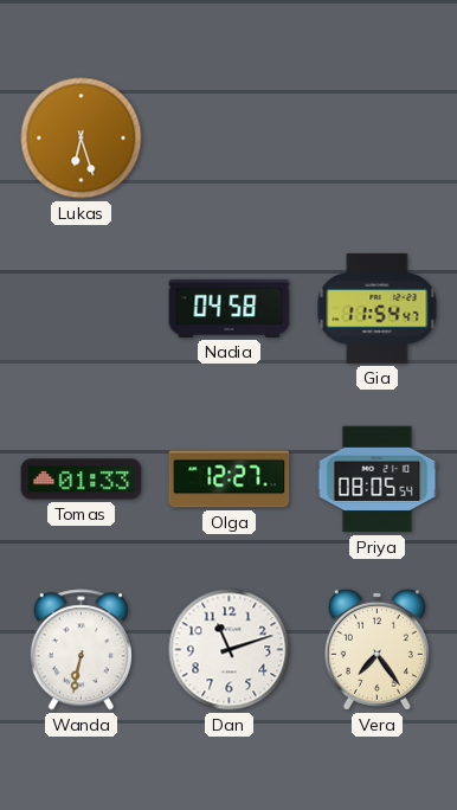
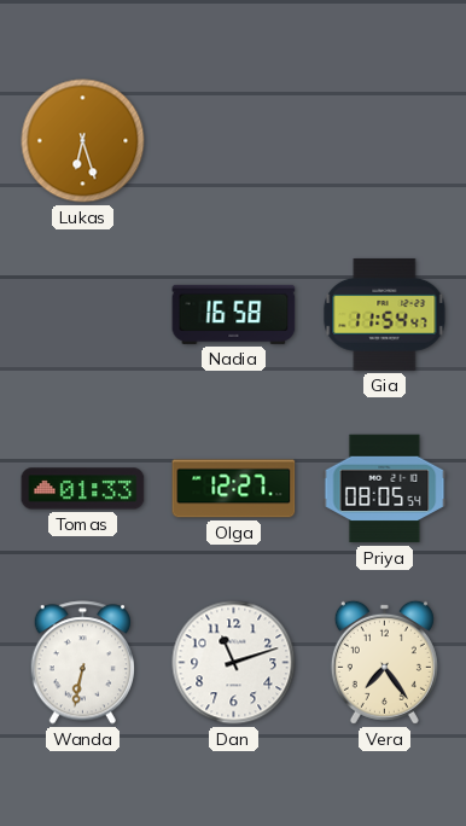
Nadia: 04:58 -> 16:58
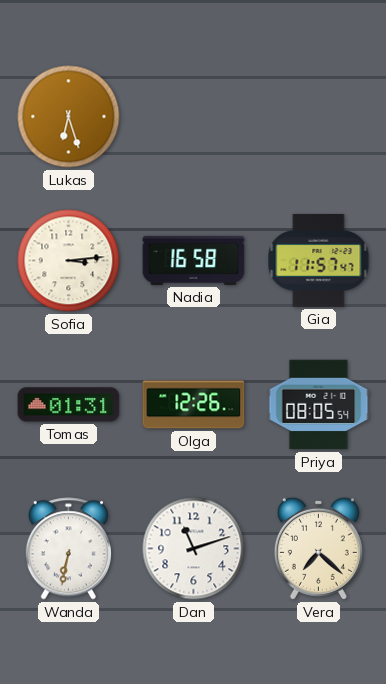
Sofia: none -> 3:14
Gia: 11:54 -> 11:57
Tomas: 01:33 -> 01:31
Olga: 12:27 -> 12:26
Vera: 7:24 -> 7:22
